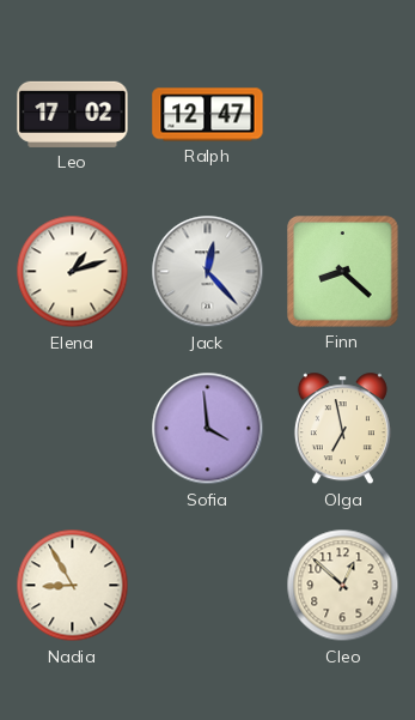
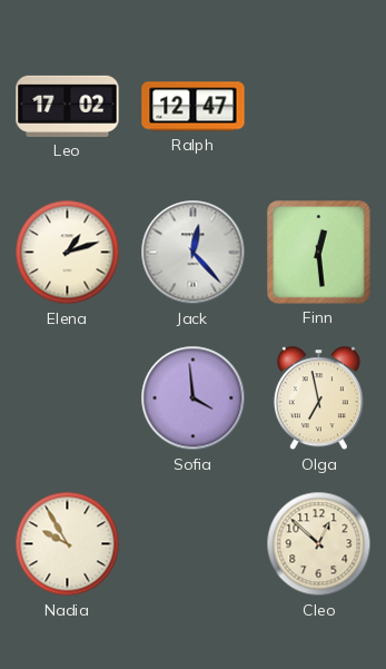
Finn: 8:22 -> 12:29
Nadia: 8:55 -> 9:55
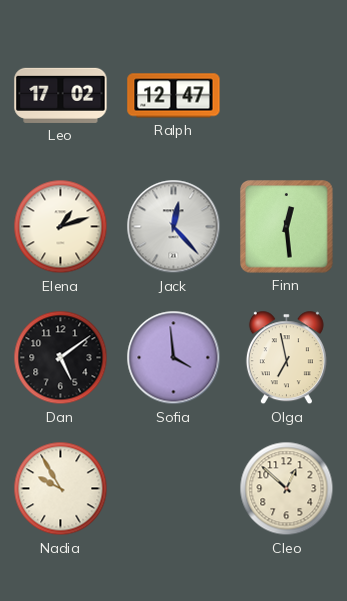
Dan: none -> 5:09
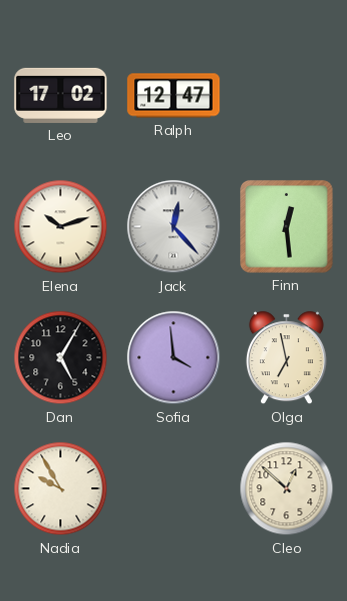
Elena: 1:12 -> 10:12
Dan: 5:09 -> 5:05
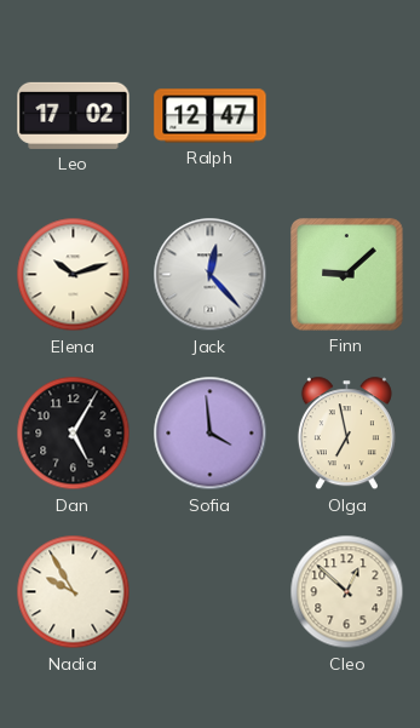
Finn: 12:29 -> 9:08
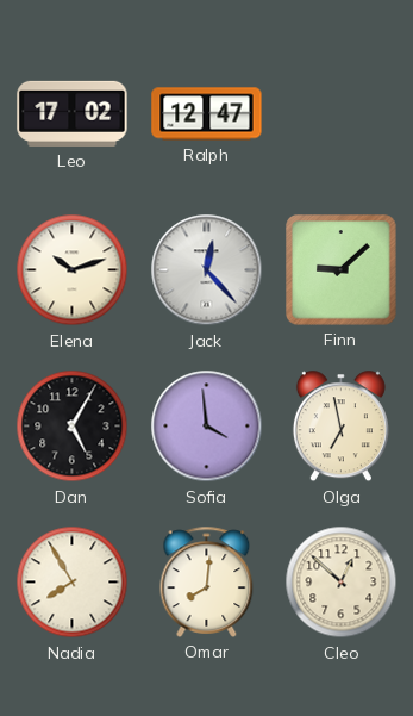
Nadia: 9:55 -> 7:55
Omar: none -> 8:01
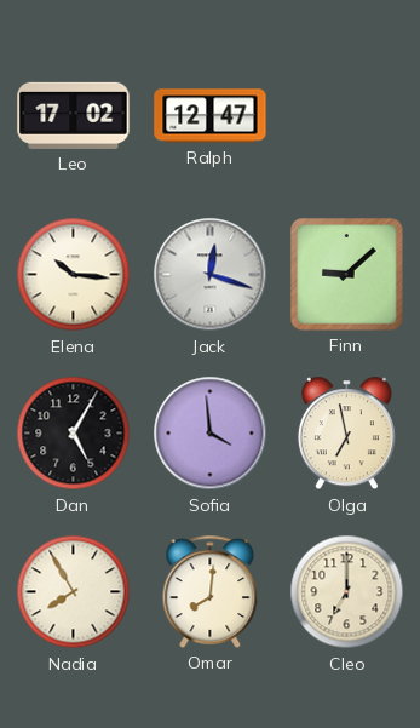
Elena: 10:12 -> 10:16
Jack: 12:23 -> 12:18
Cleo: 12:52 -> 7:00
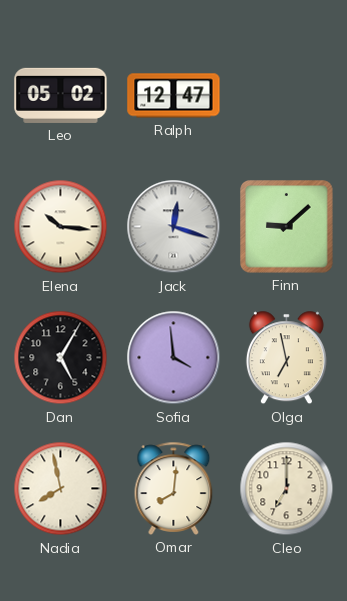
Leo: 17:02 -> 05:02
Nadia: 7:55 -> 7:58
